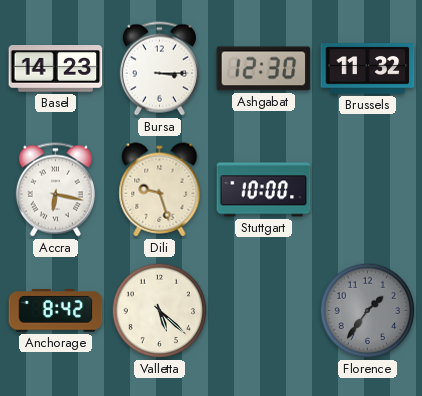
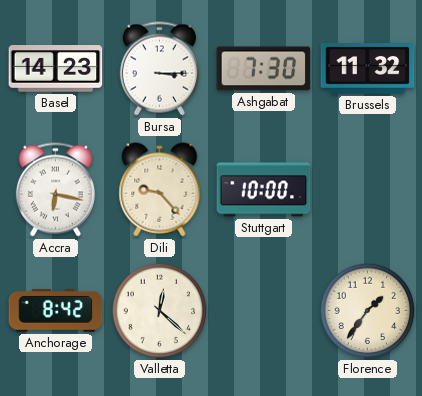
Ashgabat: 12:30 -> 7:30
Dili: 9:27 -> 9:23
Valletta: 5:22 -> 12:22
Florence dial: grey -> cream
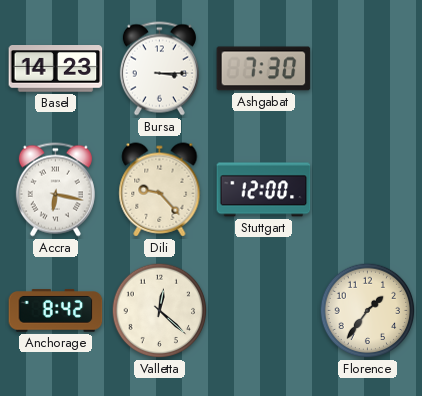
Brussels: 11:32 -> none
Stuttgart: 10:00 -> 12:00
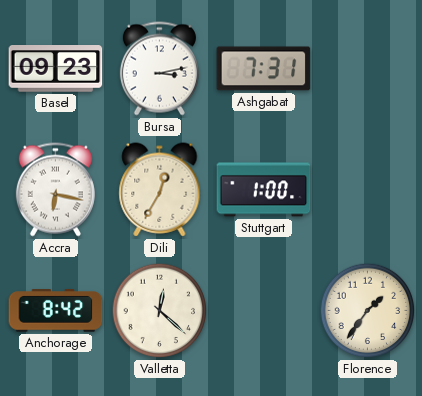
Basel: 14:23 -> 09:23
Bursa: 3:15 -> 3:13
Ashgabat: 7:30 -> 7:31
Dili: 9:23 -> 12:35
Stuttgart: 12:00 -> 1:00
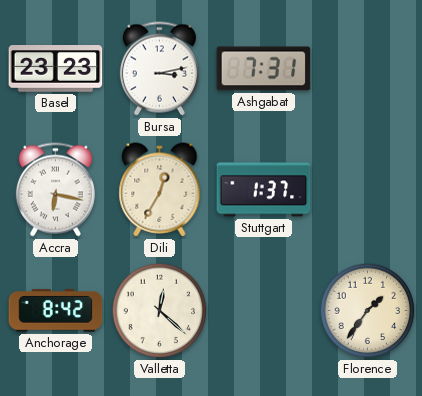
Basel: 09:23 -> 23:23
Stuttgart: 1:00 -> 1:37
